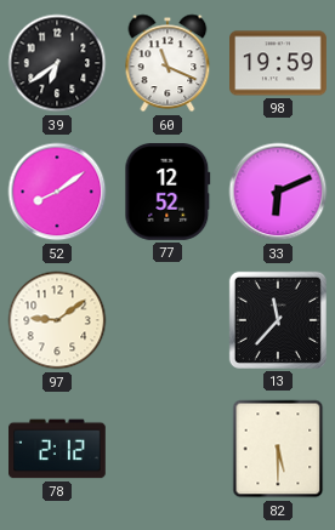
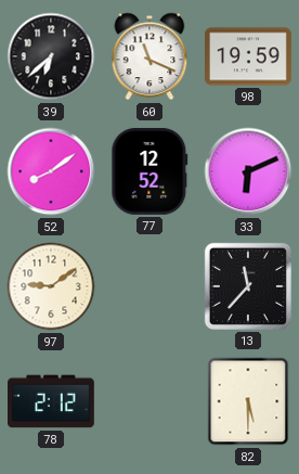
39: 6:39 -> 6:38
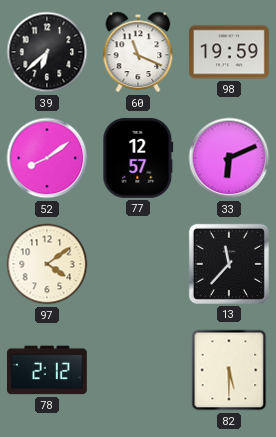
77: 12:52 -> 12:57
97: 9:09 -> 4:09
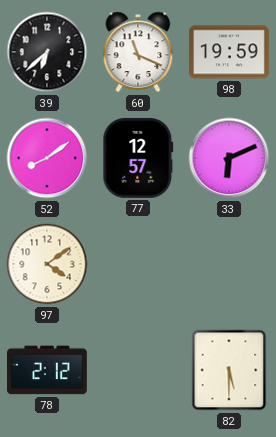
13: 11:37 -> none
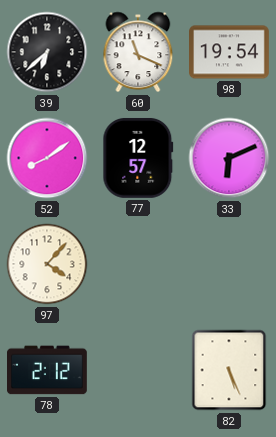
98: 19:59 -> 19:54
97: 4:09 -> 4:07
82: 5:30 -> 5:26
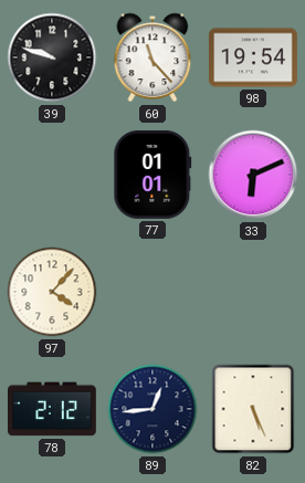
39: 6:38 -> 9:48
60: 11:19 -> 11:23
52: 8:09 -> none
77: 12:57 -> 01:01
89: none -> 12:44
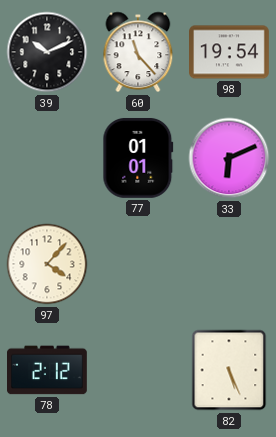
39: 9:48 -> 10:11
89: 12:44 -> none
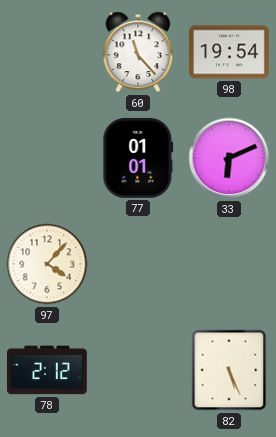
39: 10:11 -> none
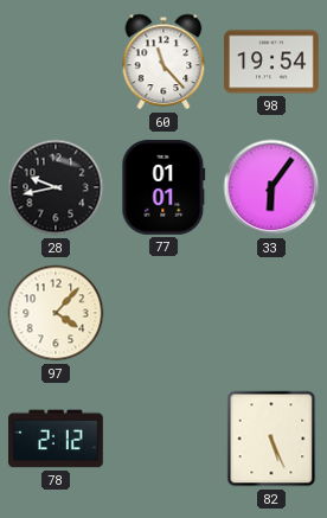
28: none -> 9:43
33: 6:11 -> 6:06
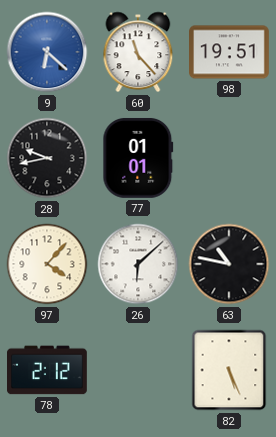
9: none -> 6:22
98: 19:54 -> 19:51
33: 6:06 -> none
26: none -> 6:08
63: none -> 10:47
